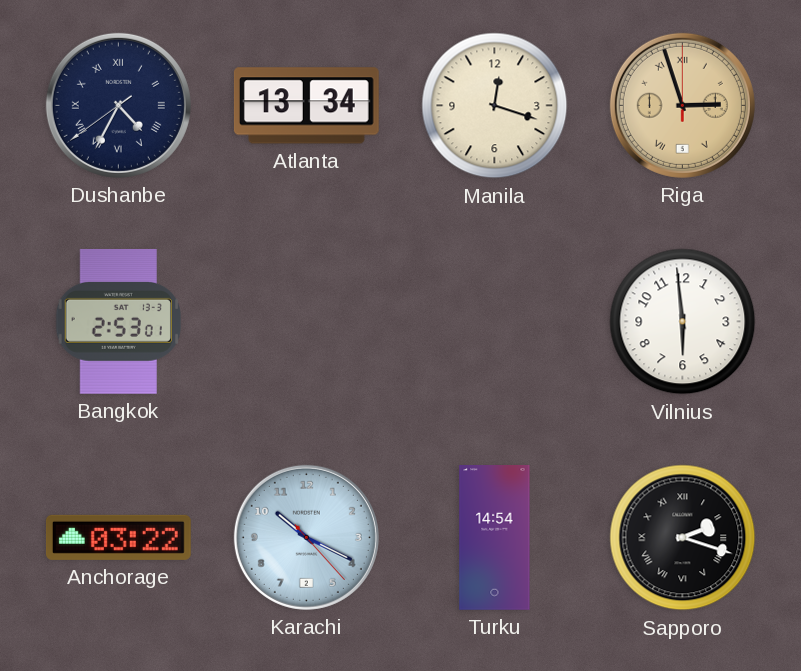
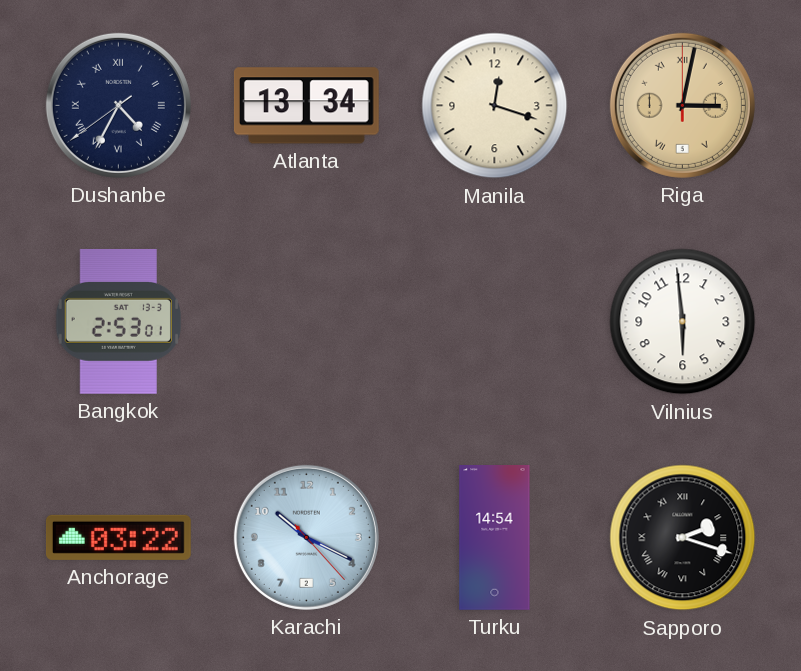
Riga: 2:57 -> 3:02
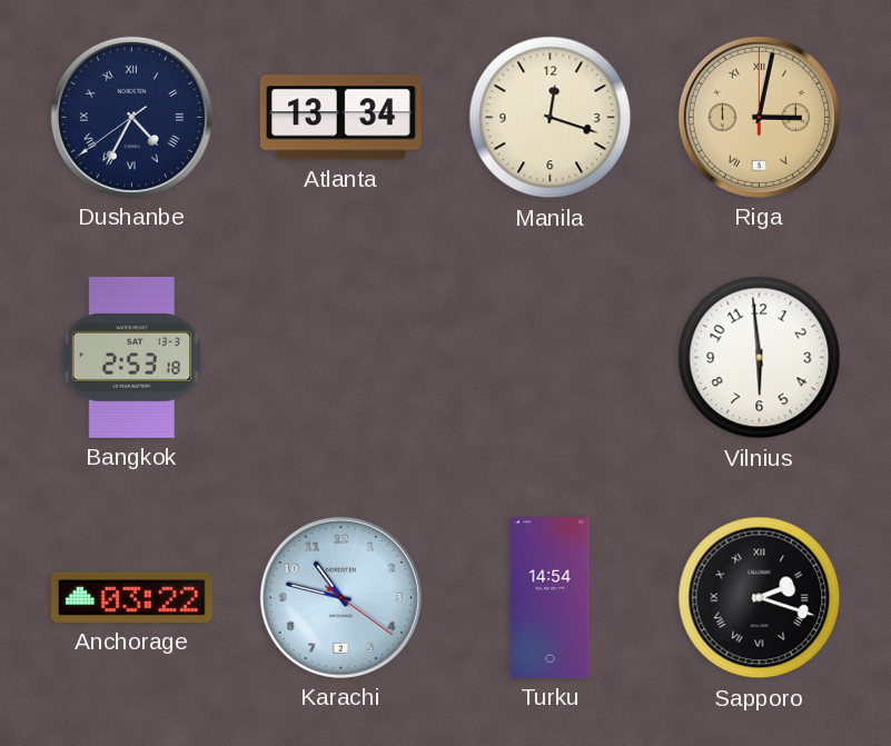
Bangkok: 2:53:01 -> 2:53:18
Karachi: 10:19 -> 10:47
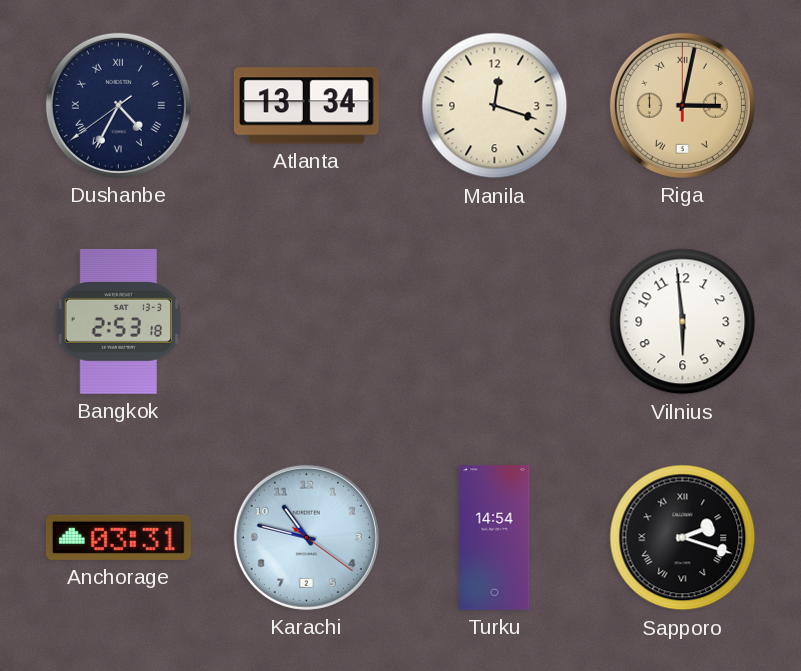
Anchorage: 03:22 -> 03:31
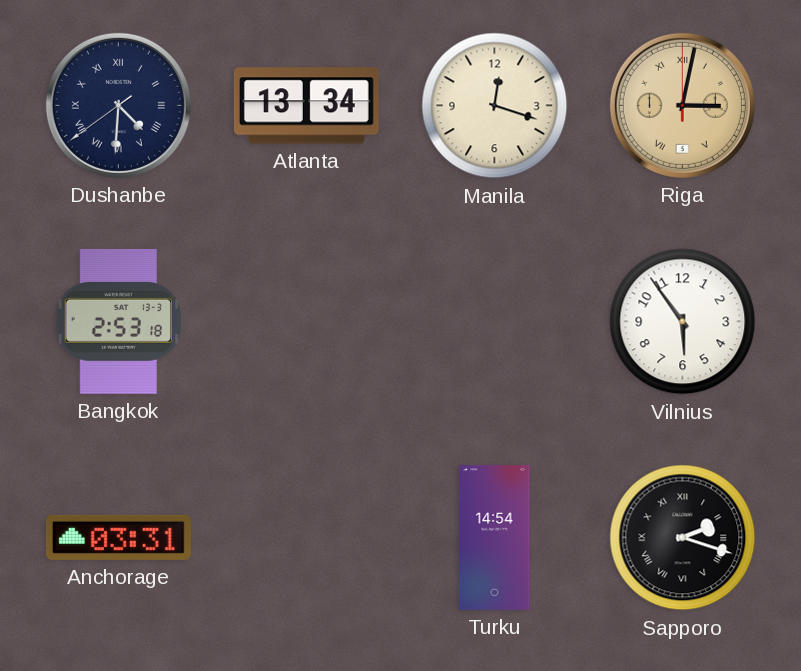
Dushanbe: 4:34 -> 4:30
Vilnius: 5:59 -> 5:54
Karachi: 10:47 -> none
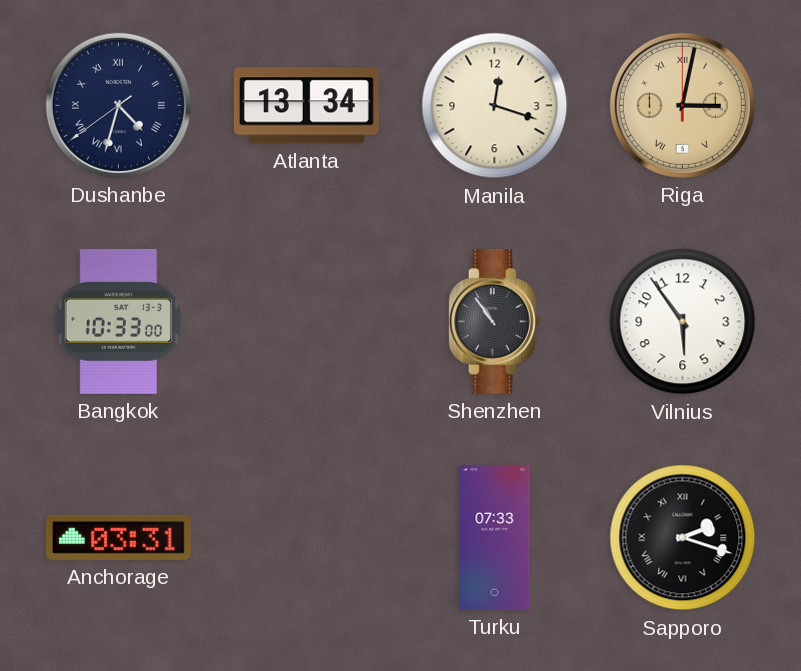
Dushanbe: 4:30 -> 4:32
Bangkok: 2:53 -> 10:33
Shenzhen: none -> 10:54
Turku: 14:54 -> 07:33
